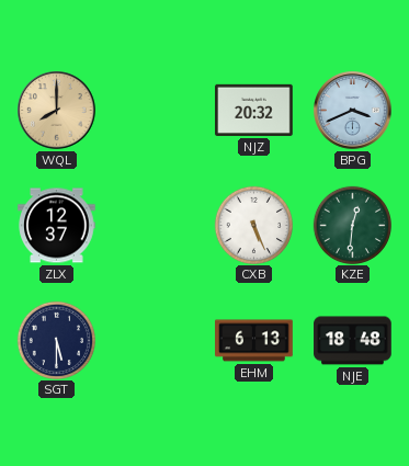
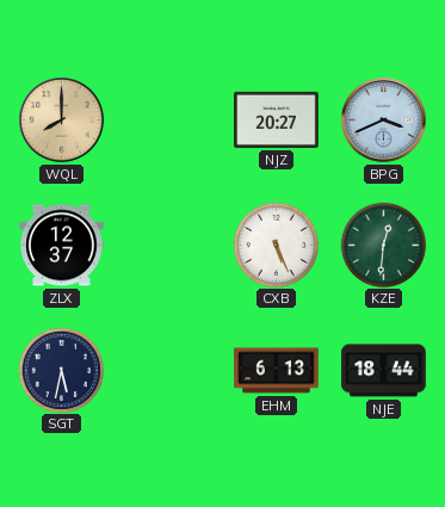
NJZ: 20:32 -> 20:27
SGT: 5:30 -> 5:32
NJE: 18:48 -> 18:44
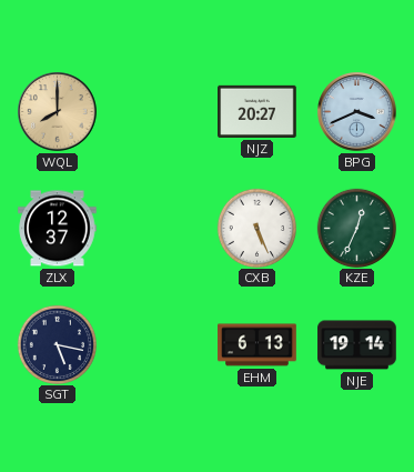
KZE: 12:31 -> 12:34
SGT: 5:32 -> 5:17
NJE: 18:44 -> 19:14
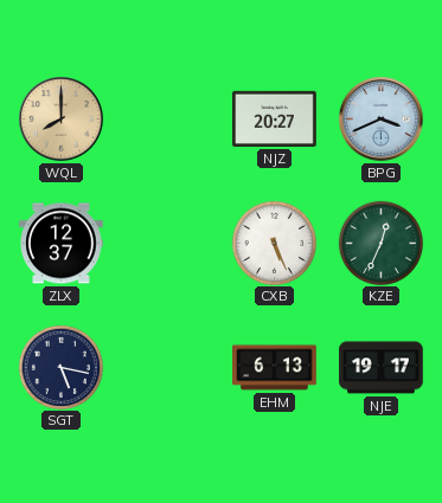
NJE: 19:14 -> 19:17
